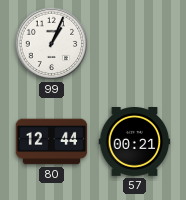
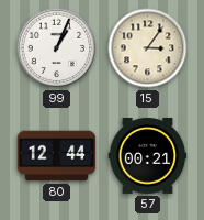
15: none -> 3:06
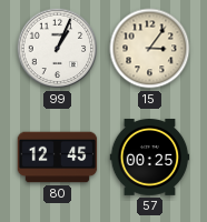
80: 12:44 -> 12:45
57: 00:21 -> 00:25
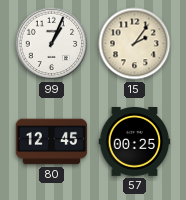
15: 3:06 -> 2:06
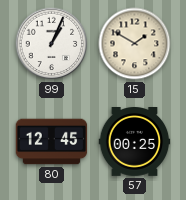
15: 2:06 -> 1:50
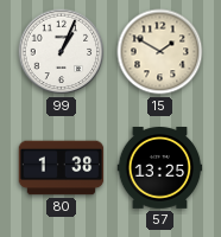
80: 12:45 -> 1:38
57: 00:25 -> 13:25
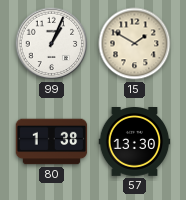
57: 13:25 -> 13:30
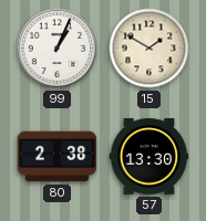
80: 1:38 -> 2:38
